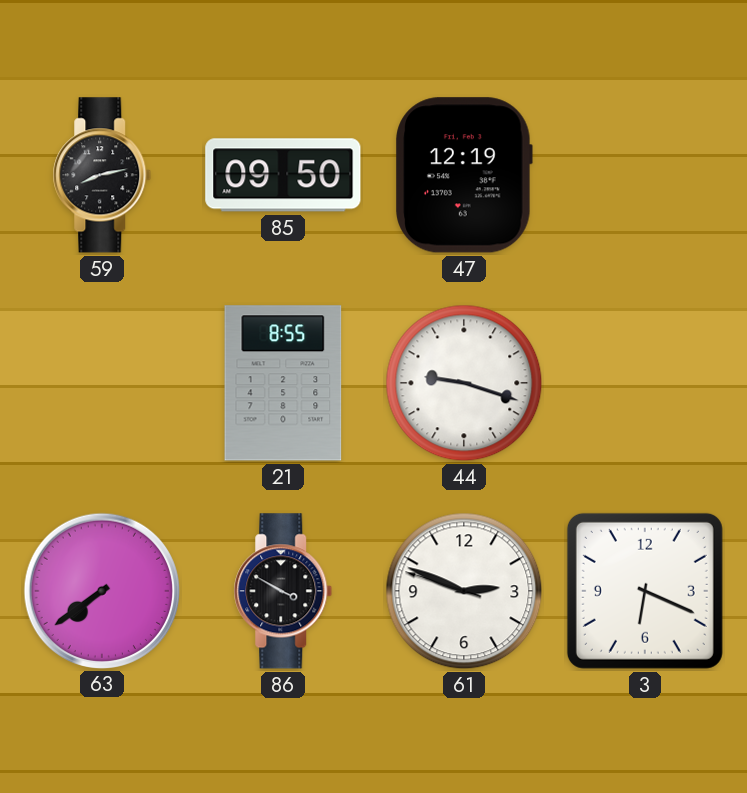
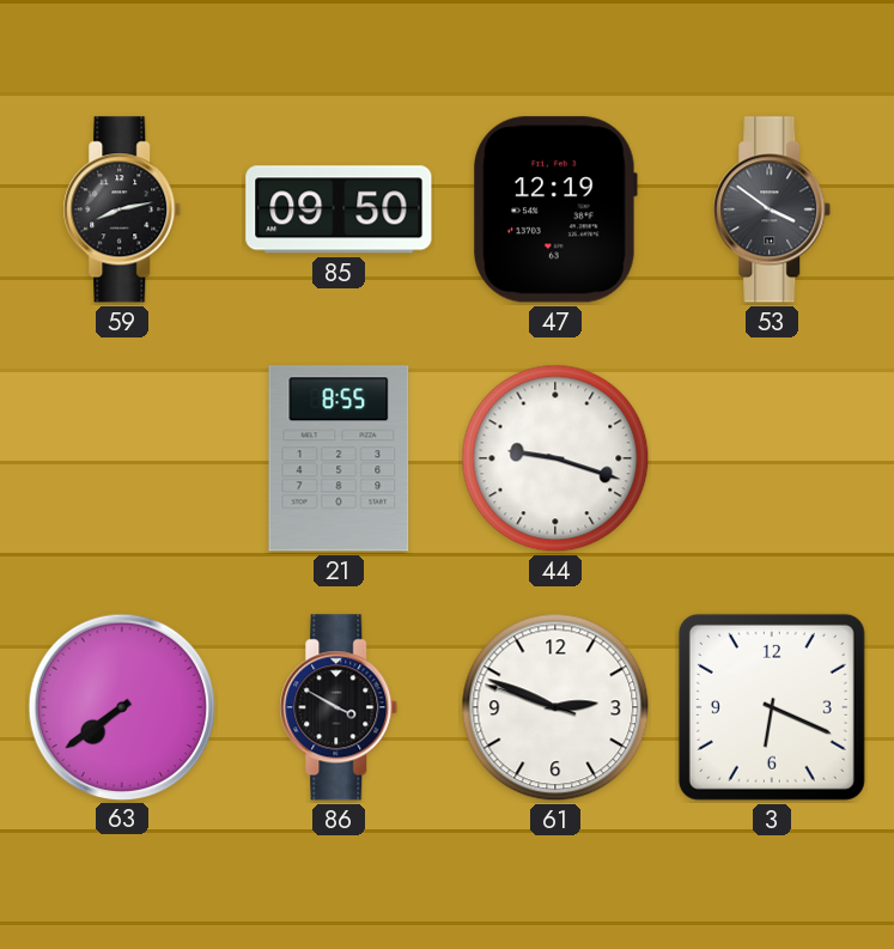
53: none -> 3:51
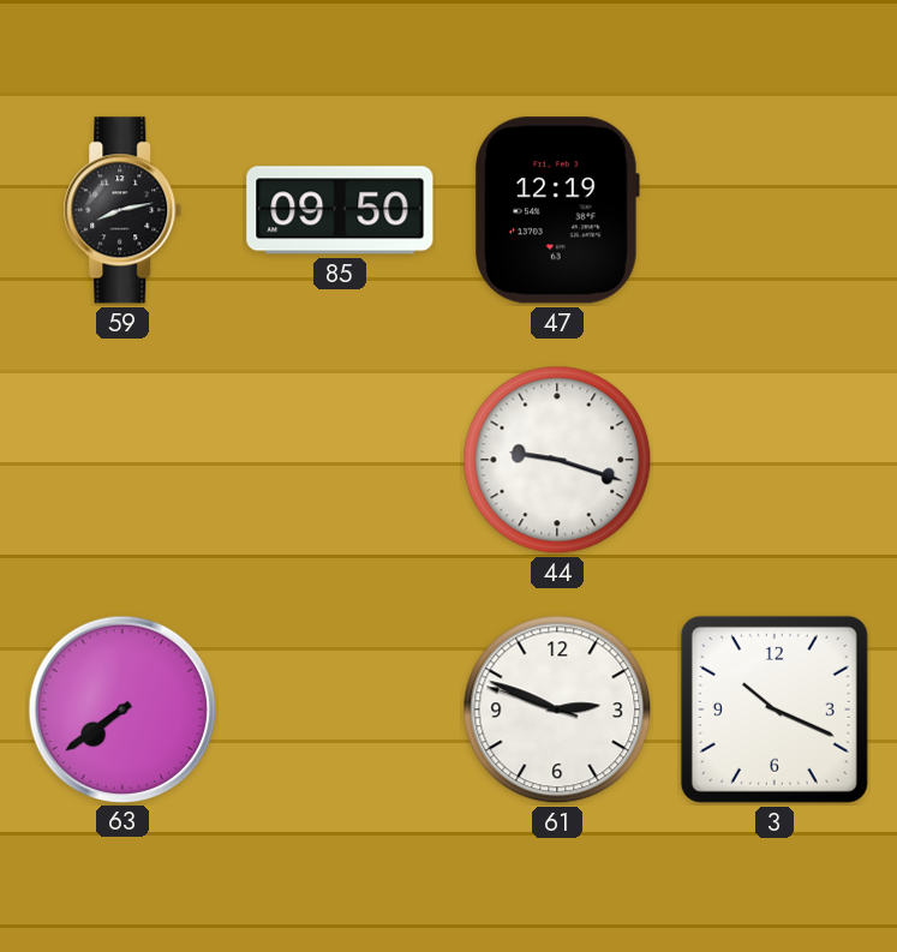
53: 3:51 -> none
21: 8:55 -> none
86: 3:50 -> none
3: 6:19 -> 10:19
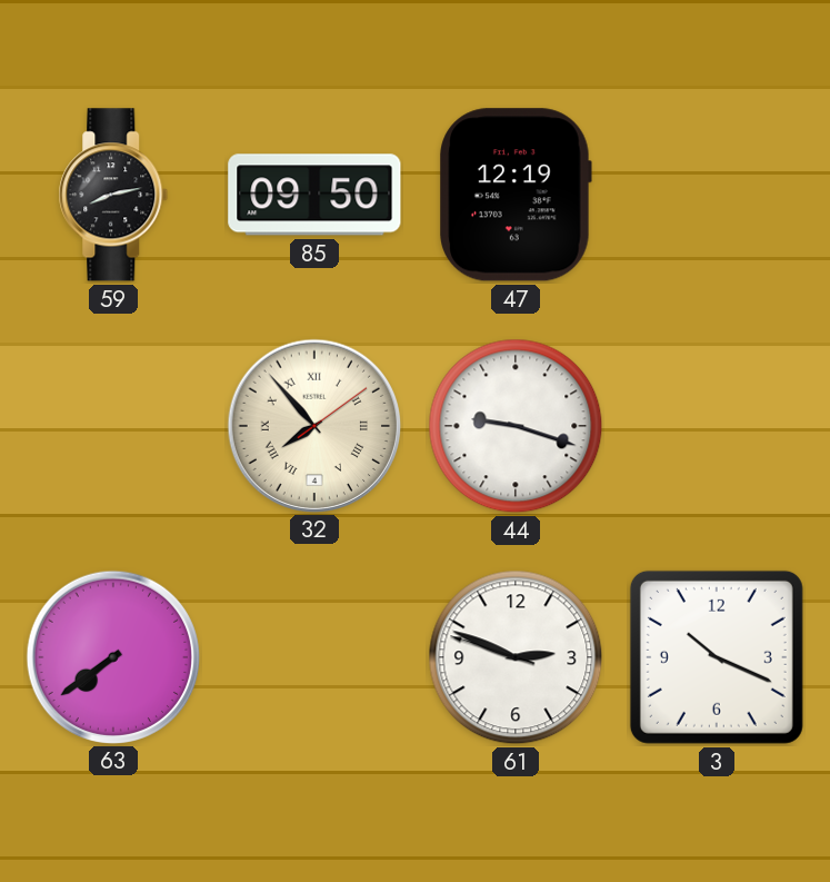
32: none -> 7:53
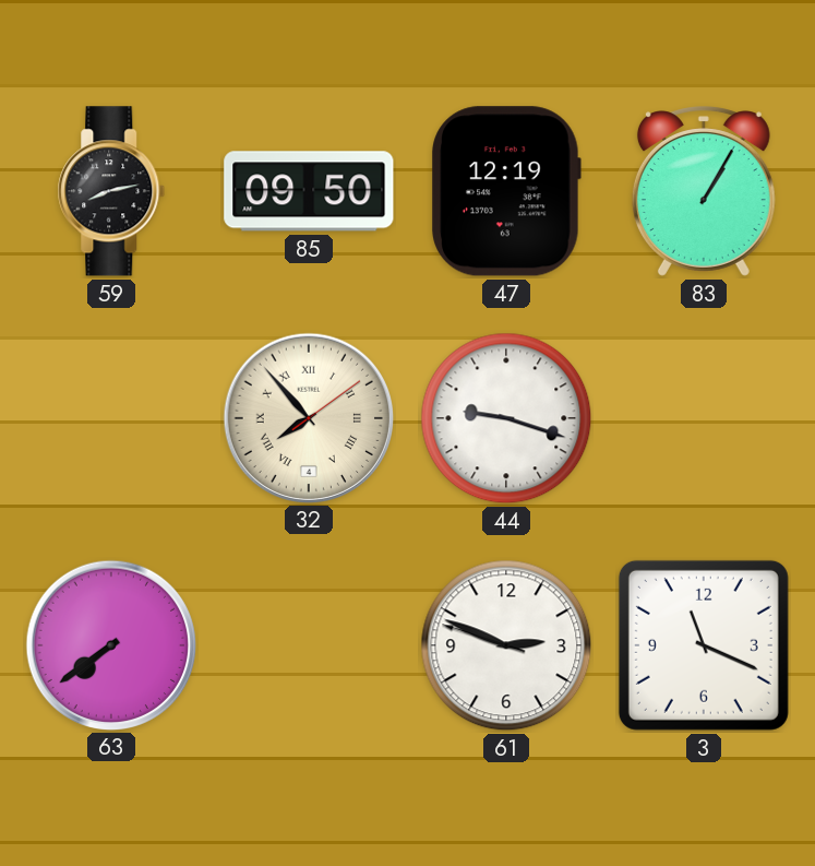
83: none -> 1:05
3: 10:19 -> 11:19
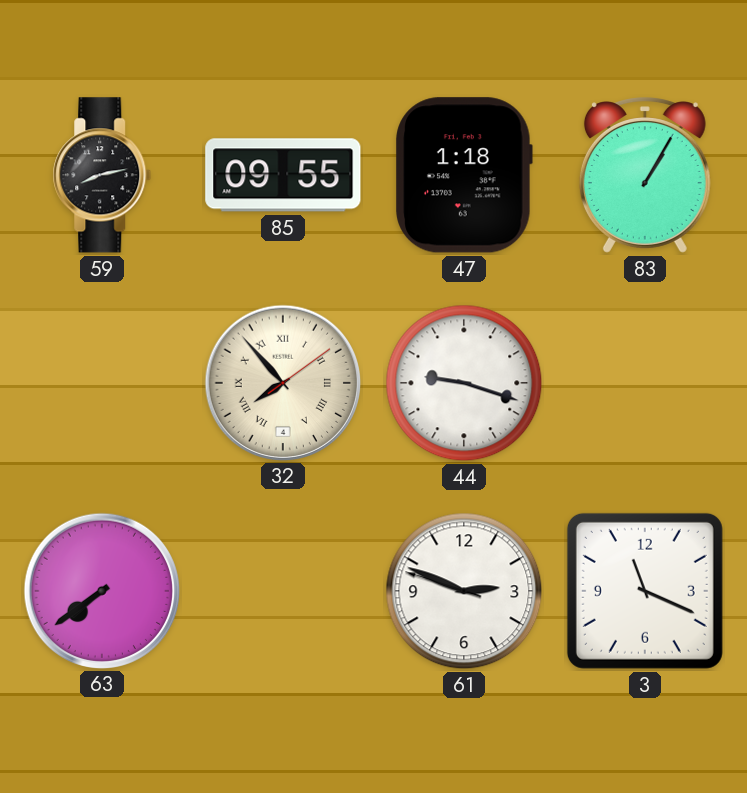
85: 09:50 -> 09:55
47: 12:19 -> 1:18
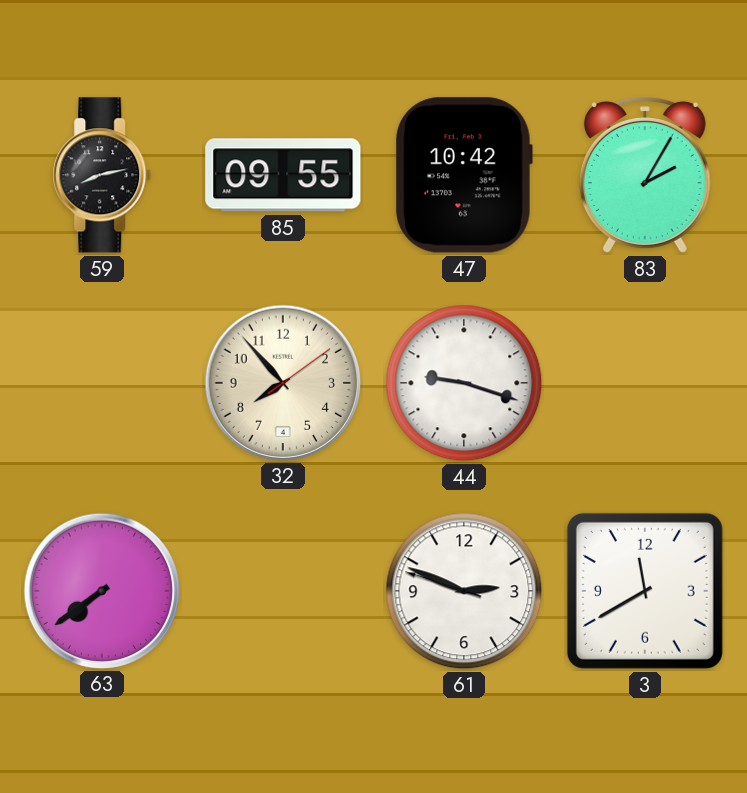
47: 1:18 -> 10:42
83: 1:05 -> 2:05
32 numerals: Roman -> Arabic
3: 11:19 -> 11:40
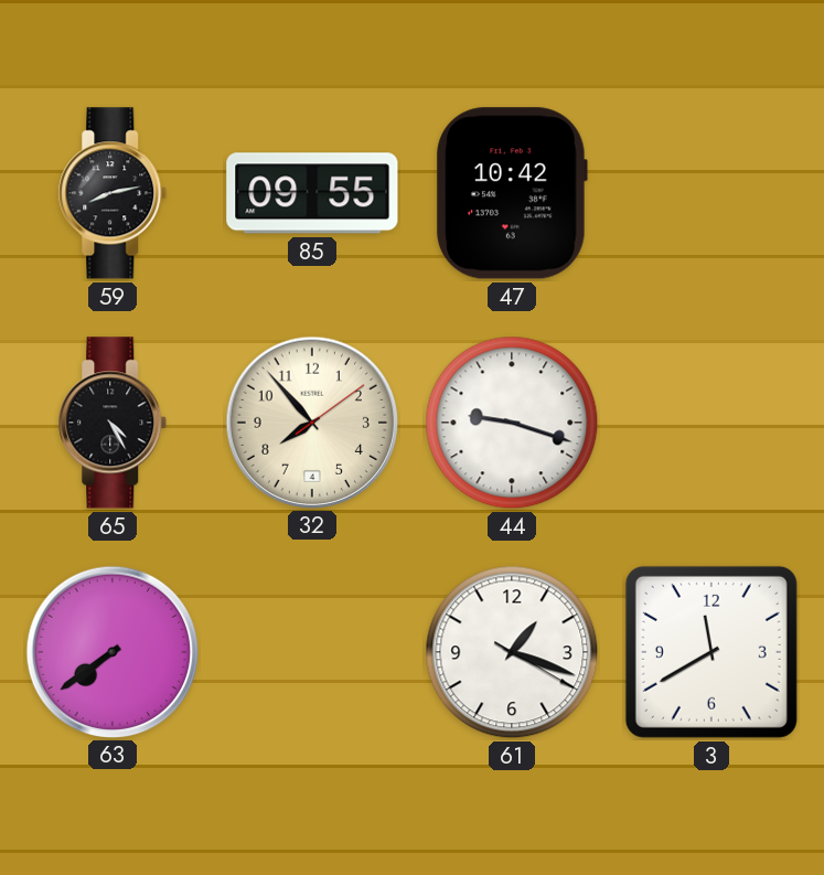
83: 2:05 -> none
65: none -> 4:25
61: 2:48 -> 1:18
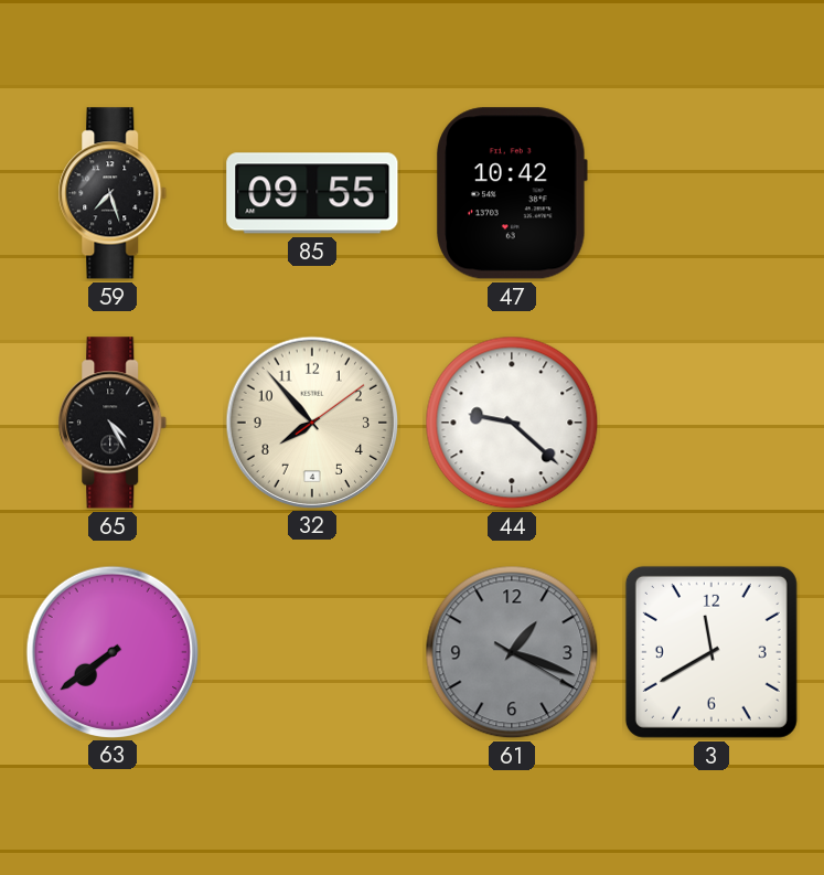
59: 8:13 -> 7:27
44: 9:18 -> 9:22
61 dial: white -> grey
